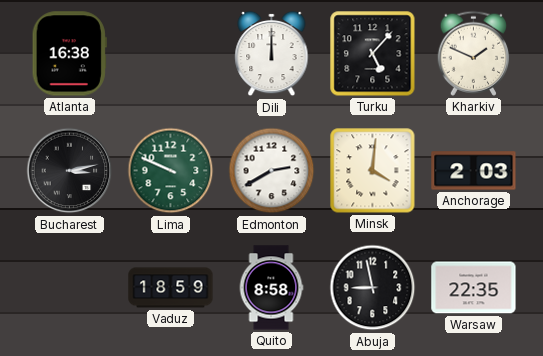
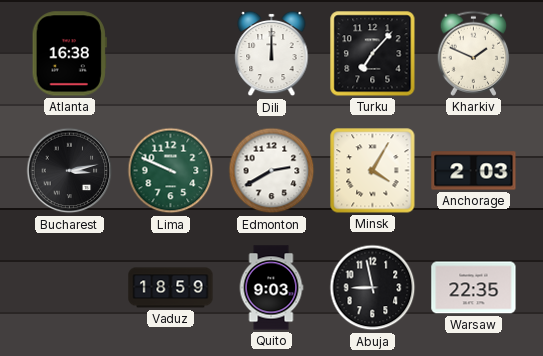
Turku: 5:07 -> 7:07
Minsk: 4:01 -> 4:05
Quito: 8:58 -> 9:03
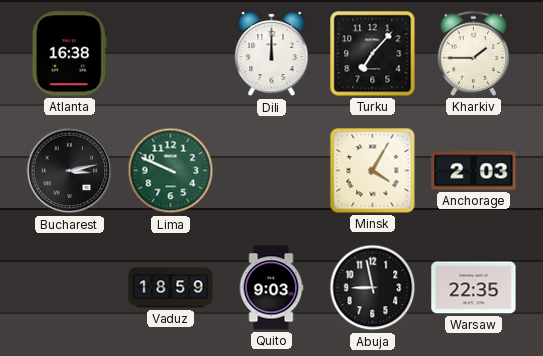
Kharkiv: 1:49 -> 1:45
Edmonton: 2:40 -> none
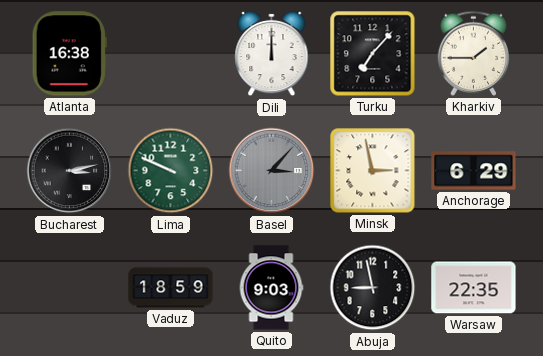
Basel: none -> 3:07
Minsk: 4:05 -> 2:58
Anchorage: 2:03 -> 6:29
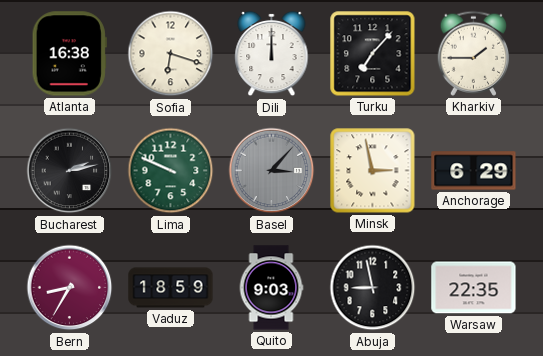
Sofia: none -> 6:18
Bucharest: 3:13 -> 2:13
Bern: none -> 8:35
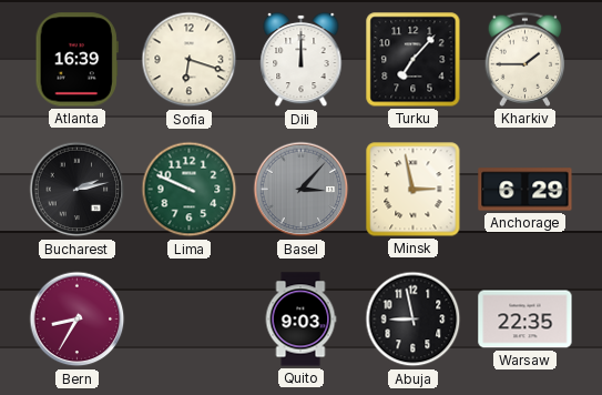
Atlanta: 16:38 -> 16:39
Vaduz: 18:59 -> none
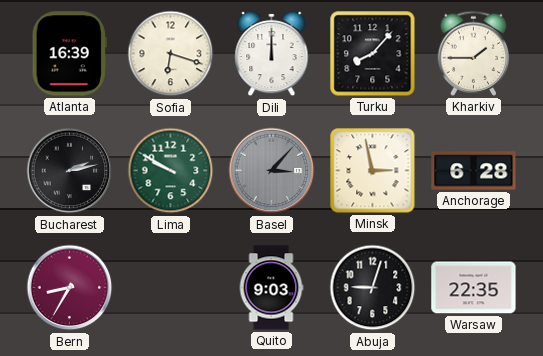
Turku: 7:07 -> 8:07
Lima: 9:49 -> 9:50
Anchorage: 6:29 -> 6:28
Abuja: 8:58 -> 9:03
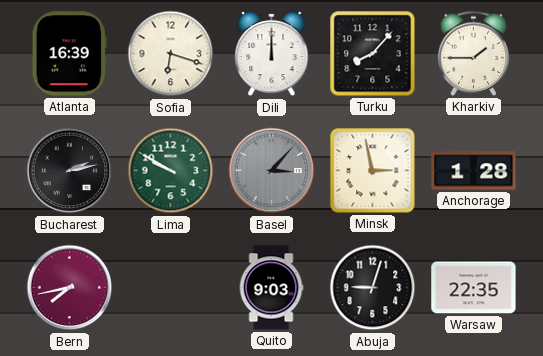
Anchorage: 6:28 -> 1:28
Bern: 8:35 -> 7:43
